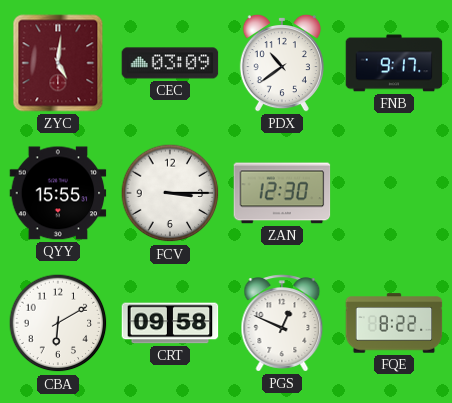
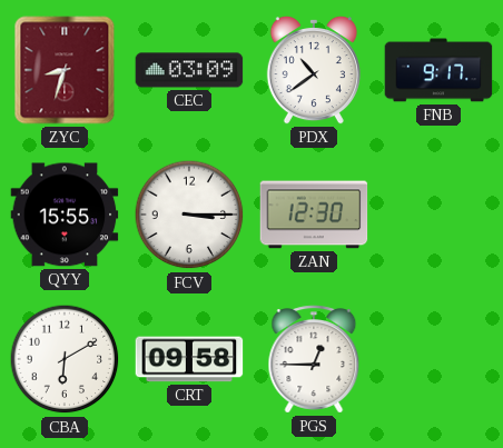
ZYC: 5:01 -> 8:33
PGS: 12:49 -> 12:45
FQE: 8:22 -> none
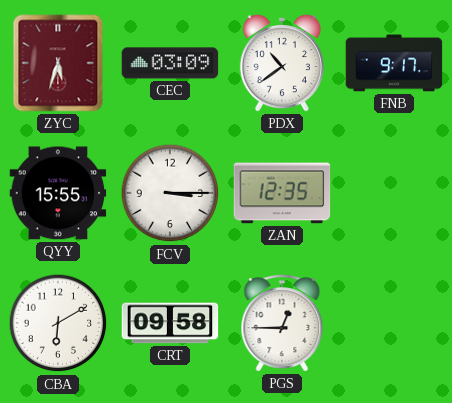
ZYC: 8:33 -> 5:33
ZAN: 12:30 -> 12:35
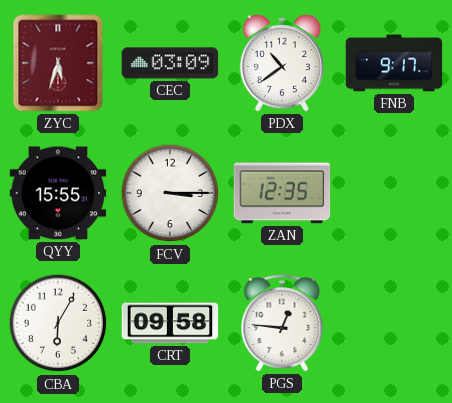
CBA: 6:10 -> 6:05
PGS: 12:45 -> 12:46
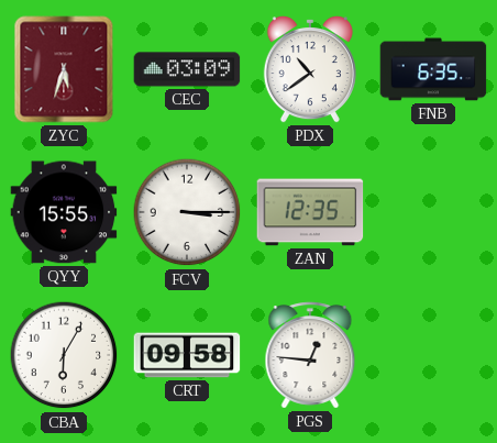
FNB: 9:17 -> 6:35
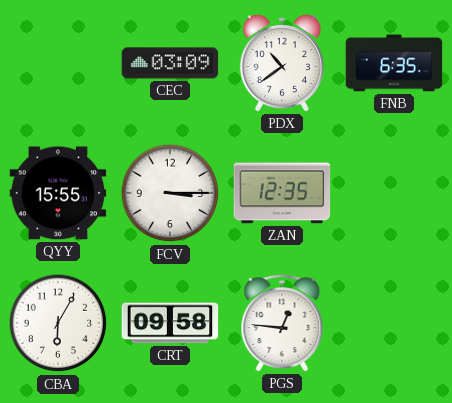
ZYC: 5:33 -> none
